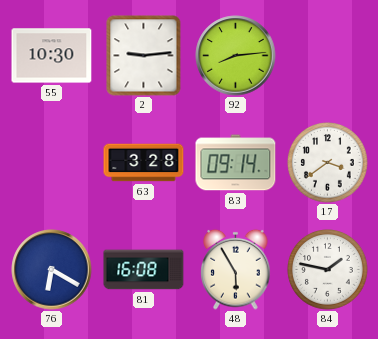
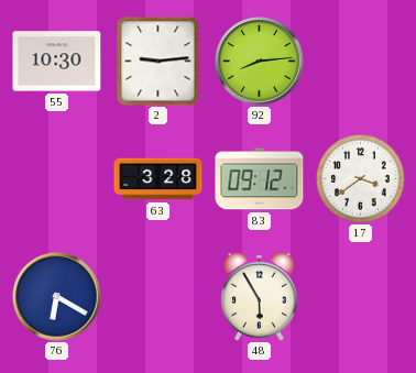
83: 09:14 -> 09:12
81: 16:08 -> none
84: 1:47 -> none
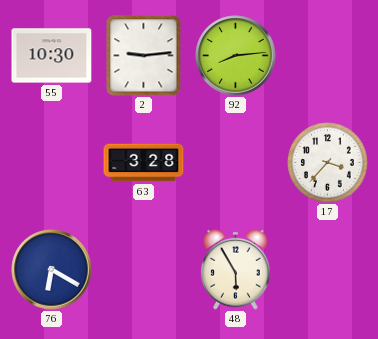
83: 09:12 -> none
17: 3:39 -> 3:37
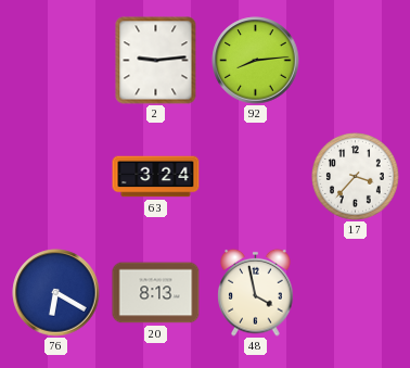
55: 10:30 -> none
63: 3:28 -> 3:24
20: none -> 8:13
48: 5:55 -> 3:58
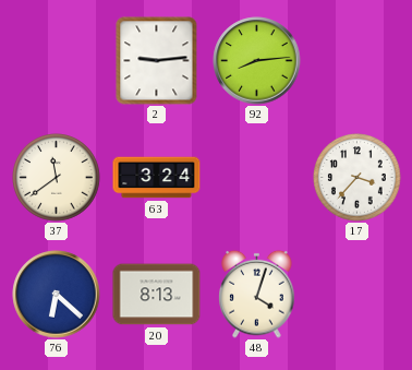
37: none -> 11:39
76: 6:20 -> 6:22
48: 3:58 -> 4:03
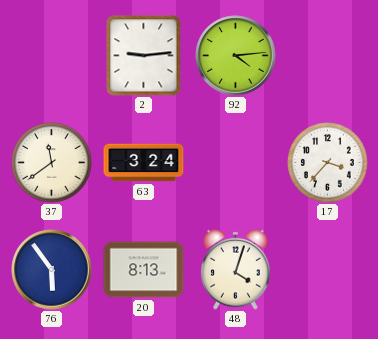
92: 8:14 -> 4:14
76: 6:22 -> 5:54
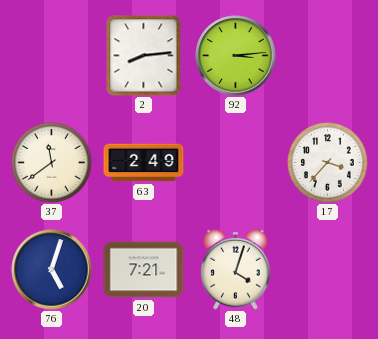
2: 9:14 -> 8:14
92: 4:14 -> 3:14
63: 3:24 -> 2:49
76: 5:54 -> 5:03
20: 8:13 -> 7:21
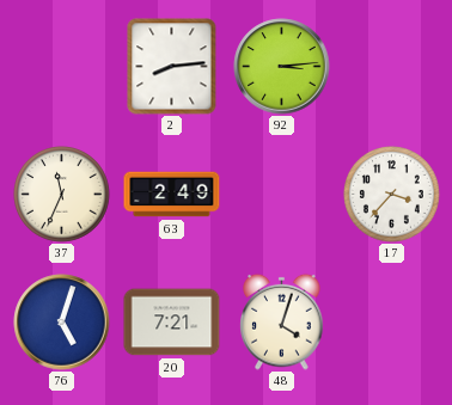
37: 11:39 -> 11:34
